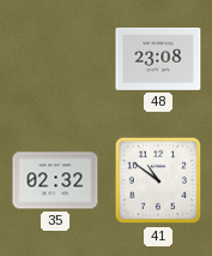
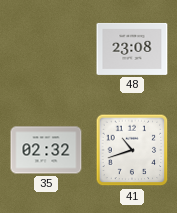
41: 10:51 -> 10:42
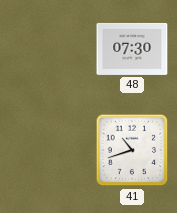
48: 23:08 -> 07:30
35: 02:32 -> none
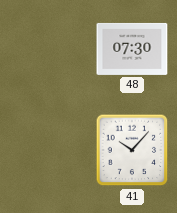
41: 10:42 -> 10:07
